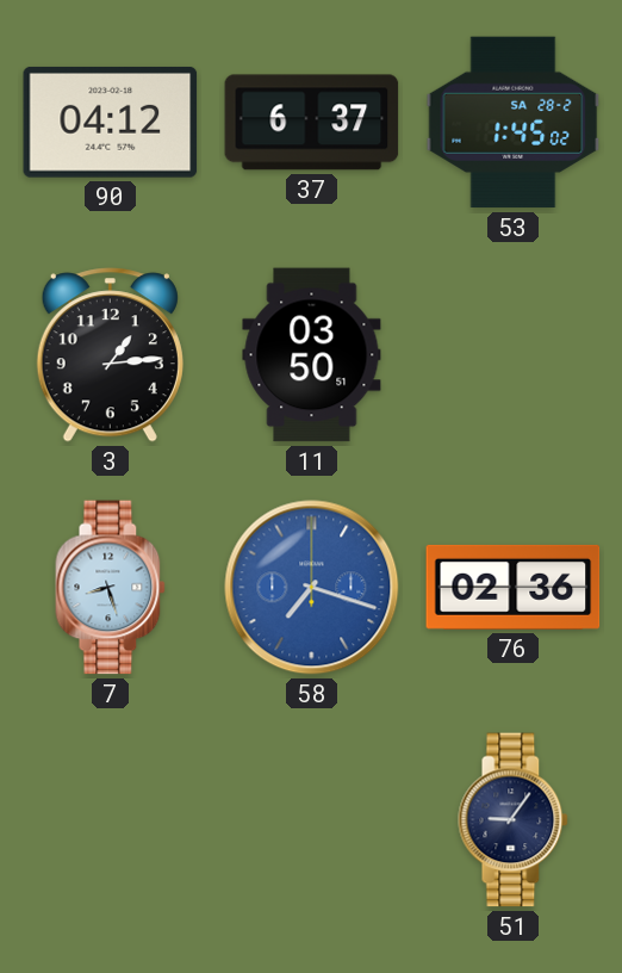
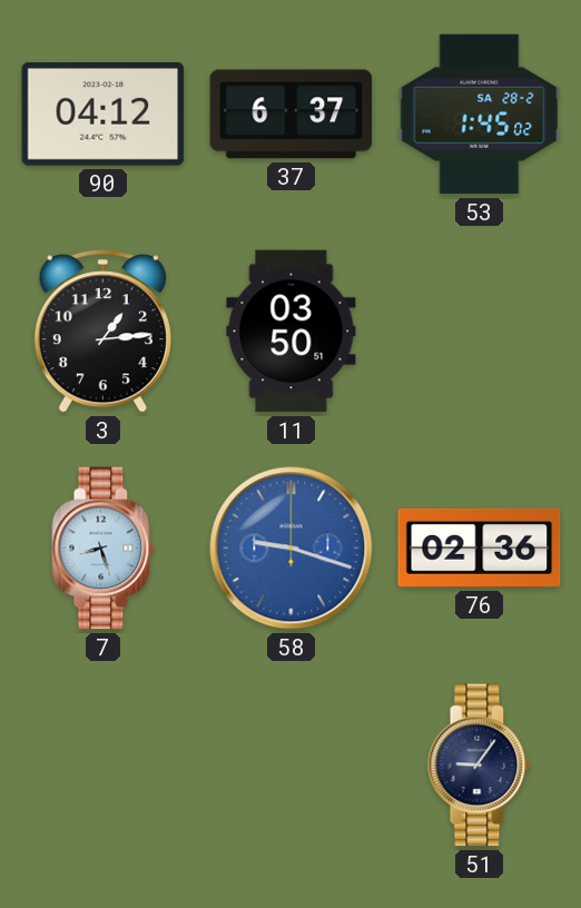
58: 7:18 -> 9:18
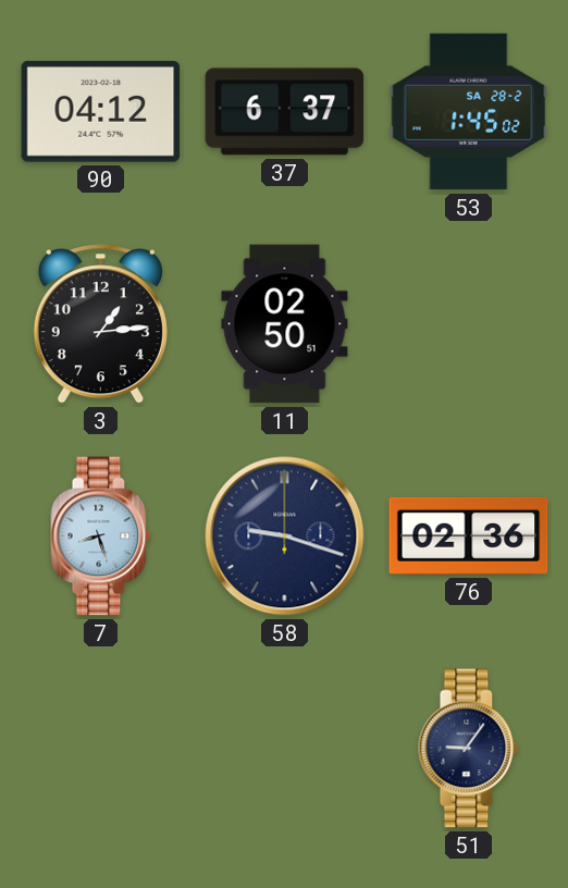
11: 03:50 -> 02:50
58 dial: blue -> navy
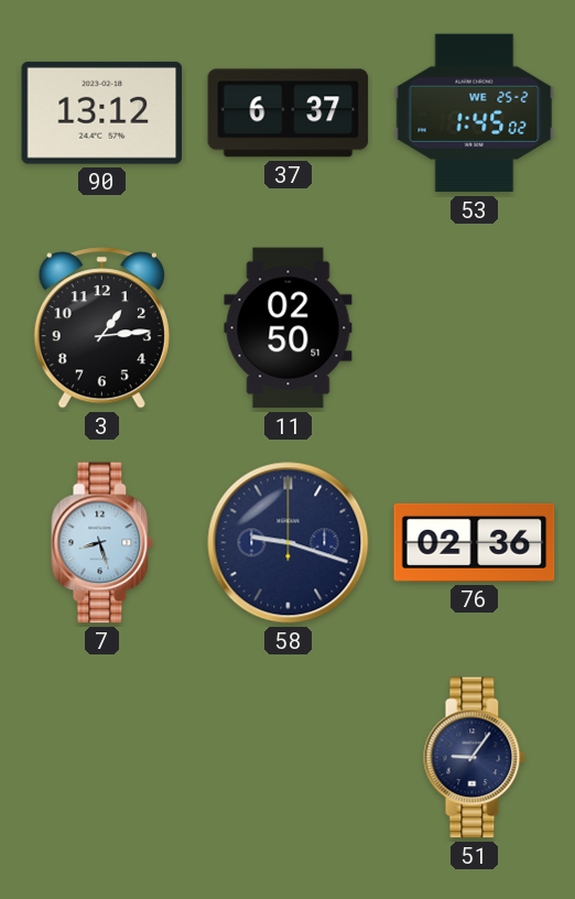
90: 04:12 -> 13:12
53 date: SA 28-2 -> WE 25-2
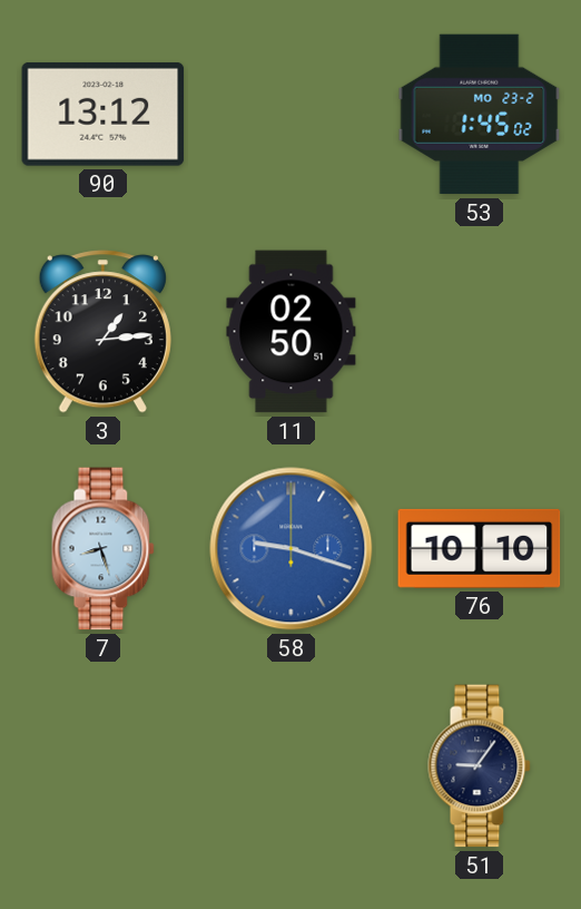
37: 6:37 -> none
53 date: WE 25-2 -> MO 23-2
58 dial: navy -> blue
76: 02:36 -> 10:10
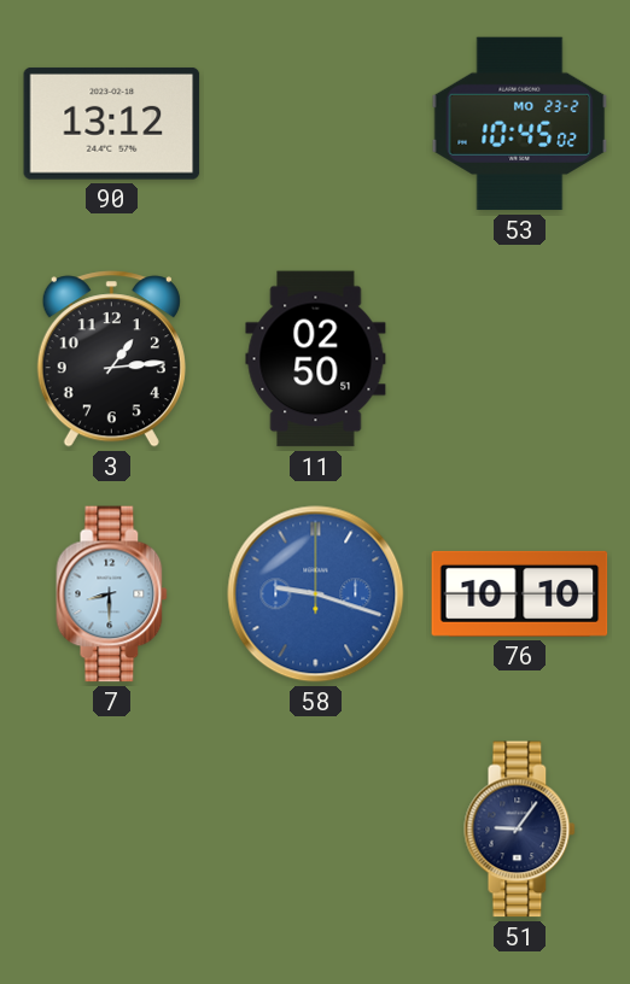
53: 1:45 -> 10:45
7: 8:27 -> 8:30
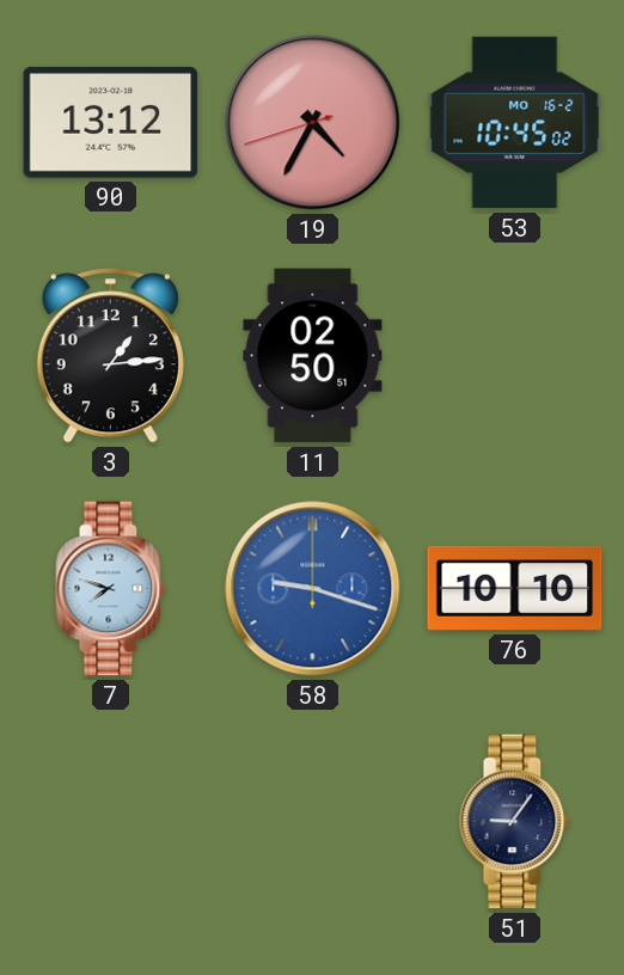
19: none -> 4:34
53 date: MO 23-2 -> MO 16-2
7: 8:30 -> 7:48
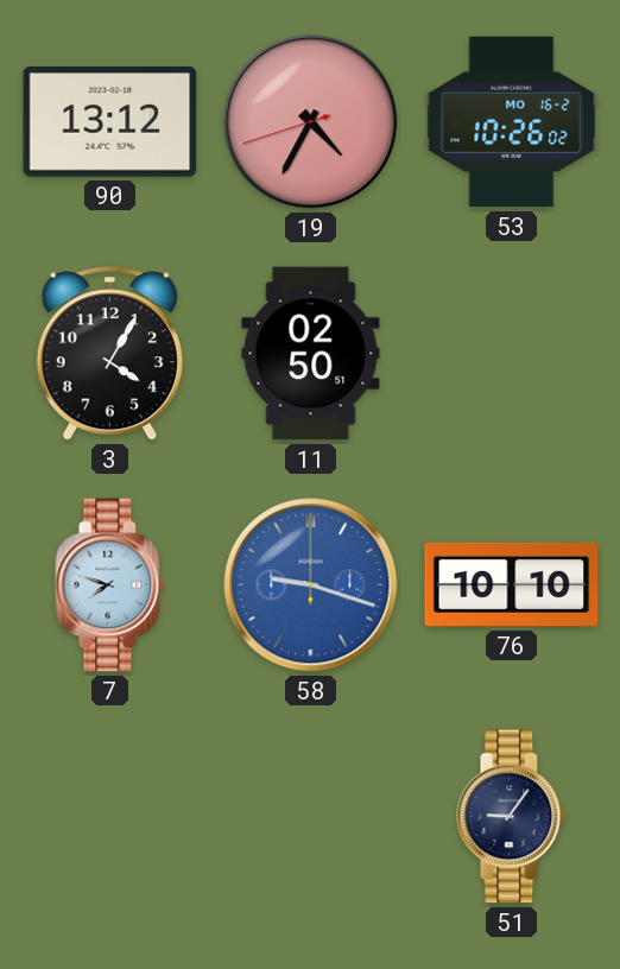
53: 10:45 -> 10:26
3: 1:14 -> 4:05
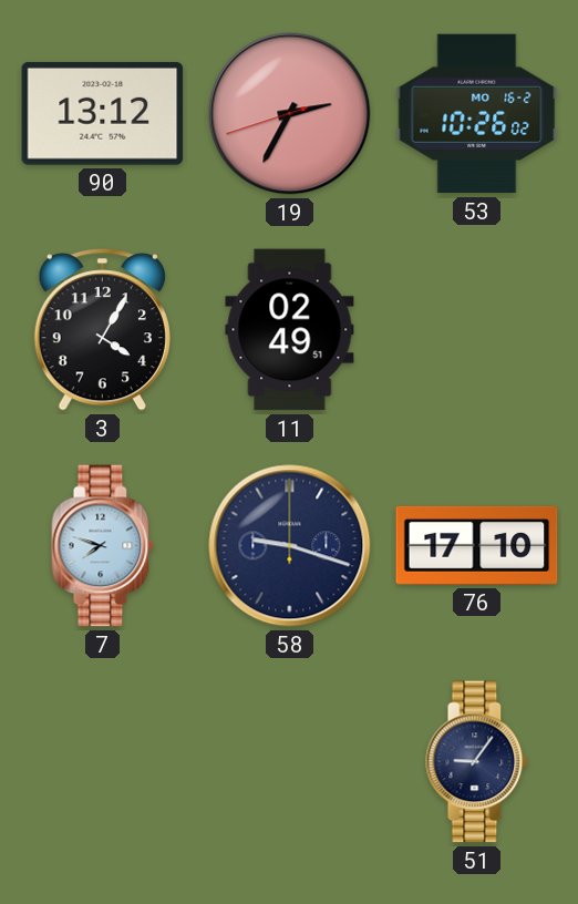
19: 4:34 -> 2:34
11: 02:50 -> 02:49
58 dial: blue -> navy
76: 10:10 -> 17:10
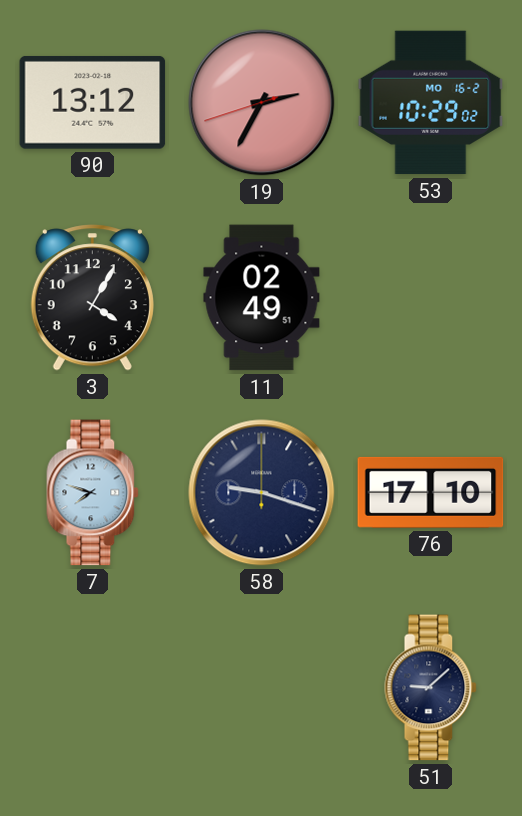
53: 10:26 -> 10:29
51: 9:06 -> 9:08
